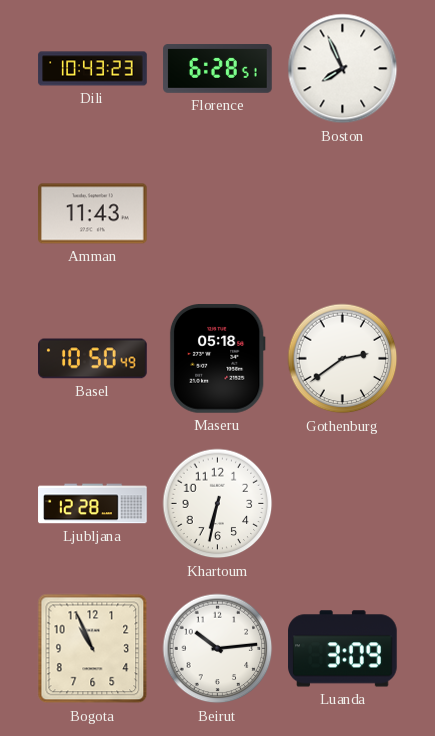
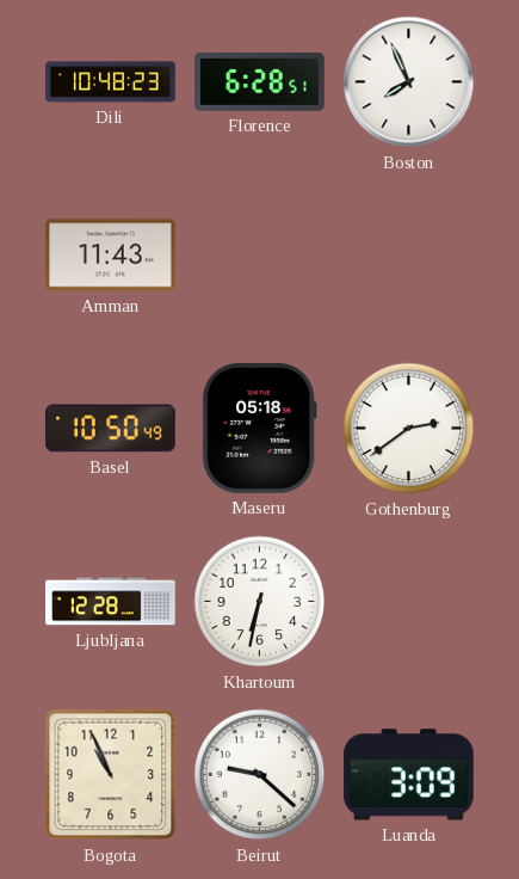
Dili: 10:43 -> 10:48
Beirut: 10:14 -> 9:22
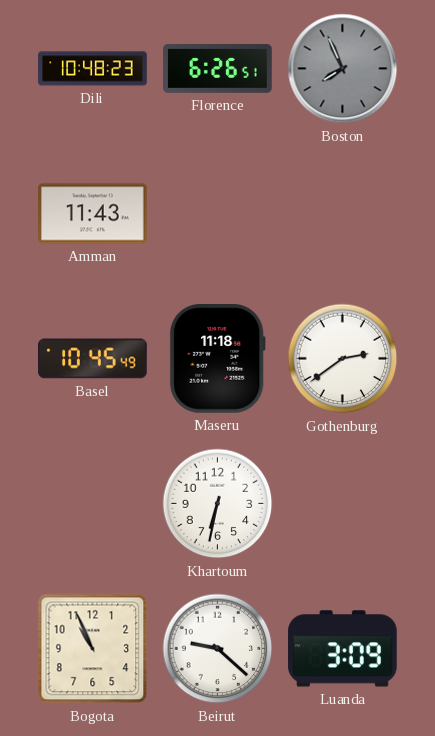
Florence: 6:28 -> 6:26
Boston dial: white -> grey
Basel: 10:50 -> 10:45
Maseru: 05:18 -> 11:18
Ljubljana: 12:28 -> none
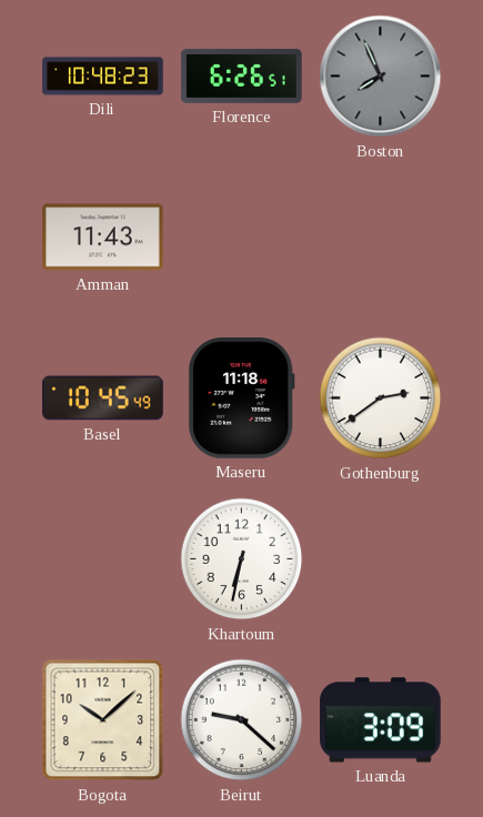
Bogota: 10:56 -> 10:08
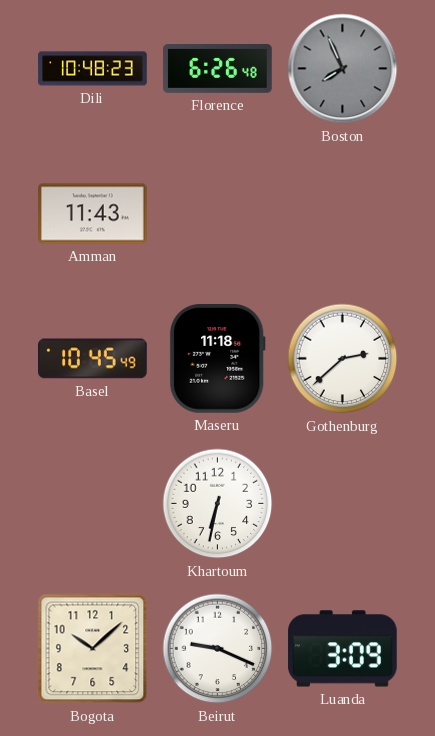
Florence: 6:26:51 -> 6:26:48
Gothenburg: 2:39 -> 2:38
Beirut: 9:22 -> 9:19
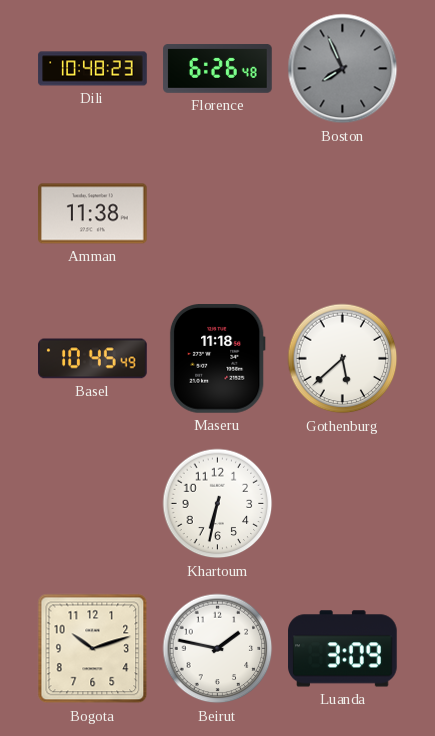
Amman: 11:43 -> 11:38
Gothenburg: 2:38 -> 5:38
Bogota: 10:08 -> 10:12
Beirut: 9:19 -> 1:47
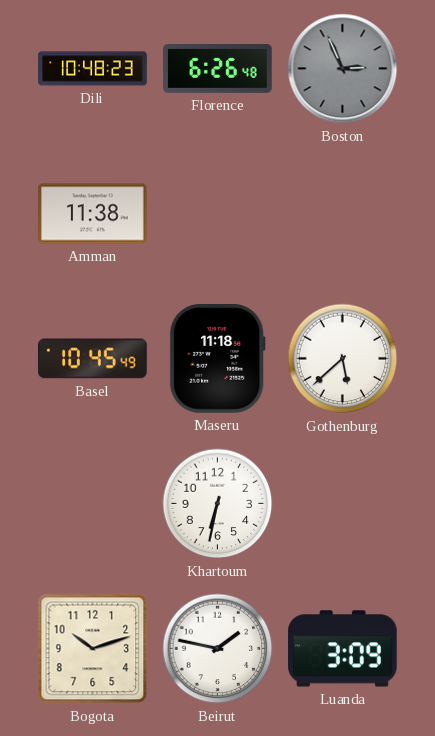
Boston: 7:56 -> 2:56
